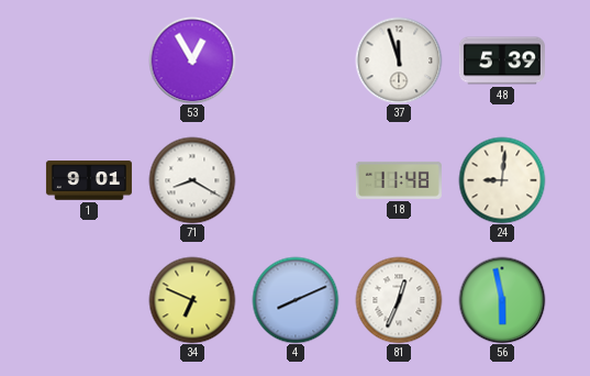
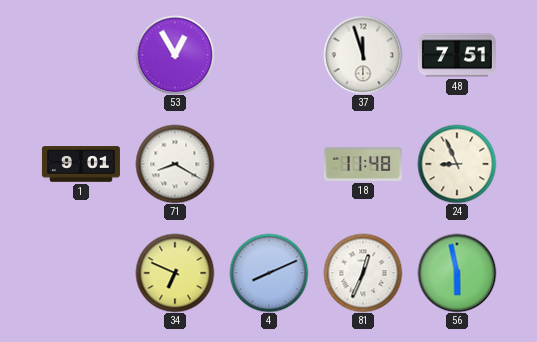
48: 5:39 -> 7:51
24: 9:01 -> 8:56
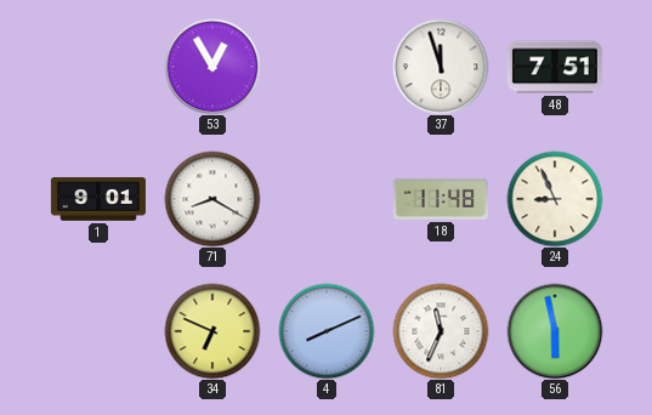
81: 12:34 -> 11:34
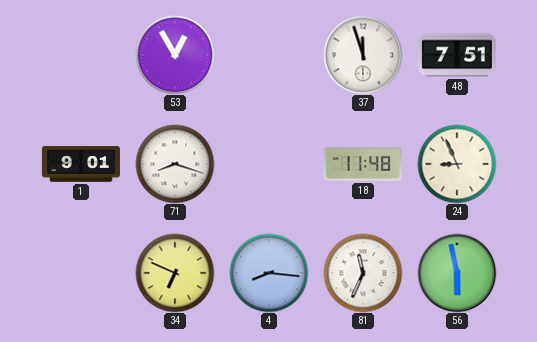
71: 8:20 -> 8:18
4: 8:11 -> 8:16
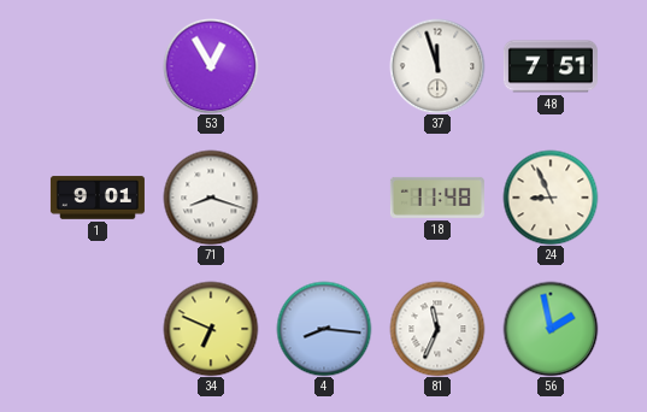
56: 5:58 -> 1:58
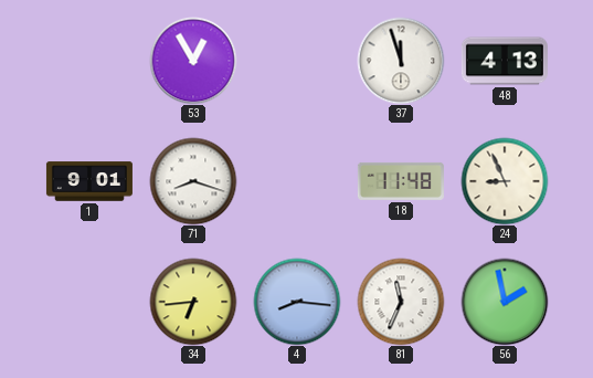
48: 7:51 -> 4:13
34: 6:49 -> 6:44
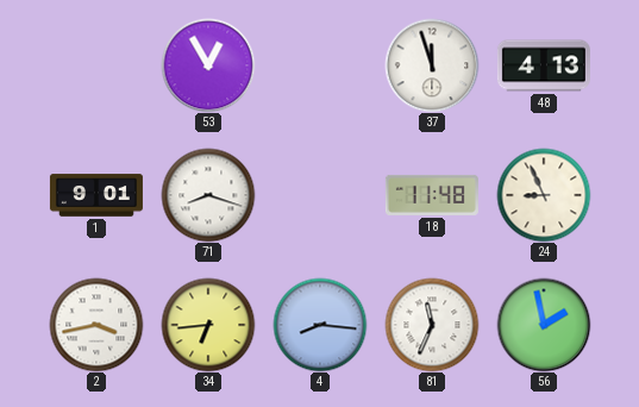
2: none -> 3:43
